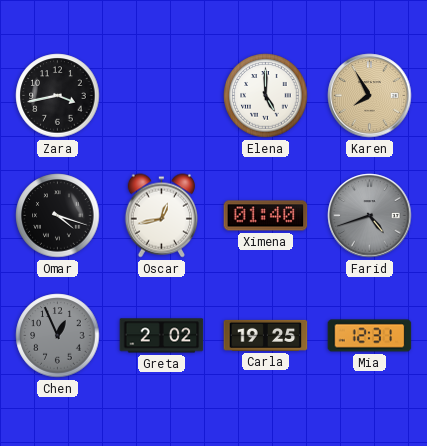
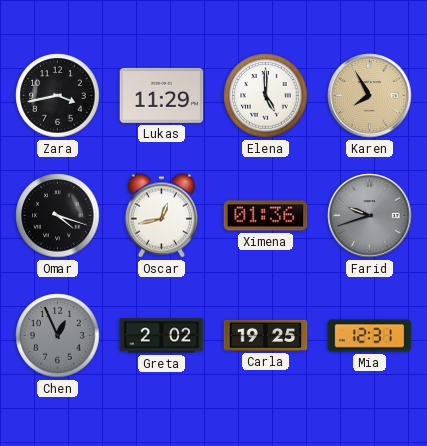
Lukas: none -> 11:29
Ximena: 01:40 -> 01:36
Farid: 4:42 -> 9:42
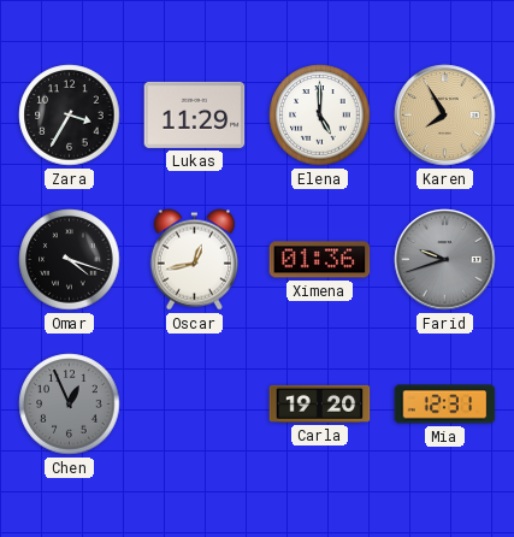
Zara: 3:43 -> 3:35
Greta: 2:02 -> none
Carla: 19:25 -> 19:20
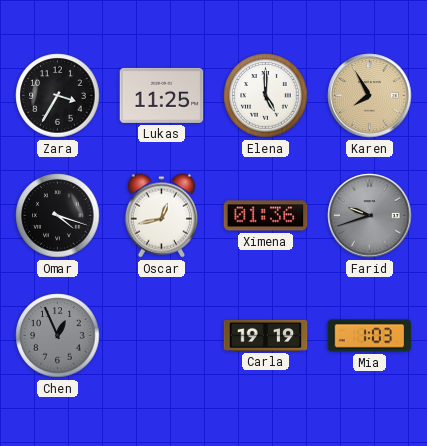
Lukas: 11:29 -> 11:25
Carla: 19:20 -> 19:19
Mia: 12:31 -> 1:03
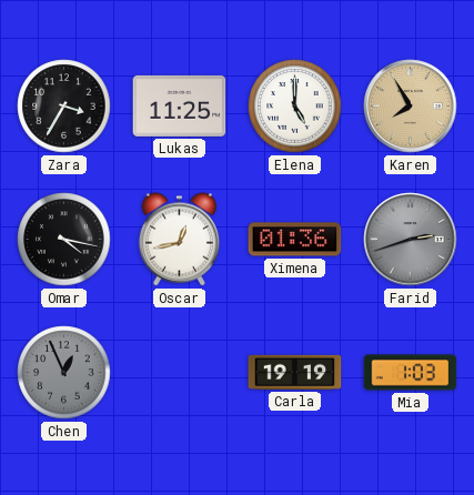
Omar: 4:18 -> 4:17
Farid: 9:42 -> 2:42
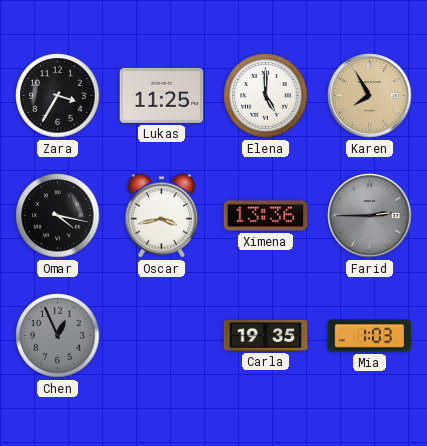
Oscar: 12:43 -> 3:43
Ximena: 01:36 -> 13:36
Farid: 2:42 -> 2:45
Carla: 19:19 -> 19:35
